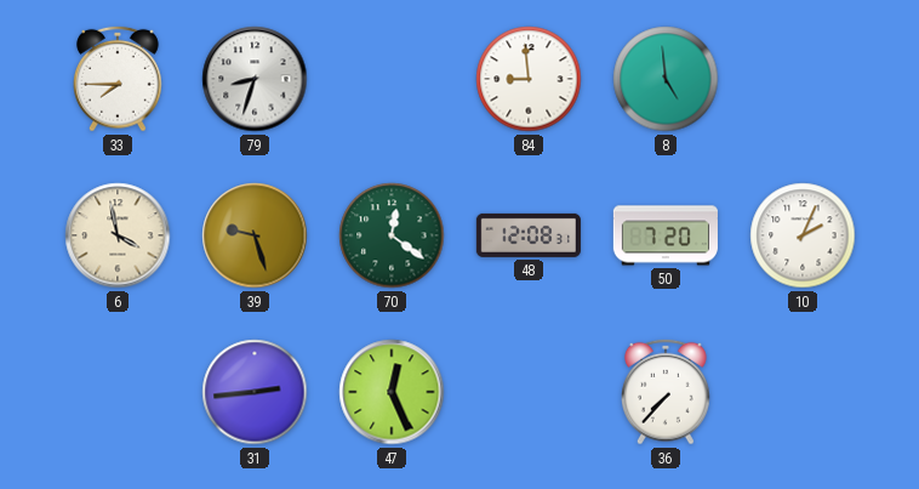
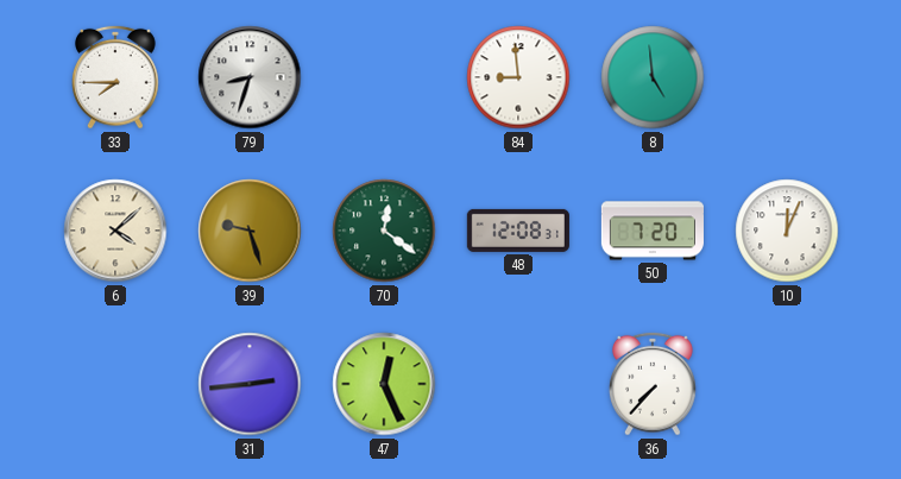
6: 3:58 -> 4:08
10: 2:04 -> 12:04
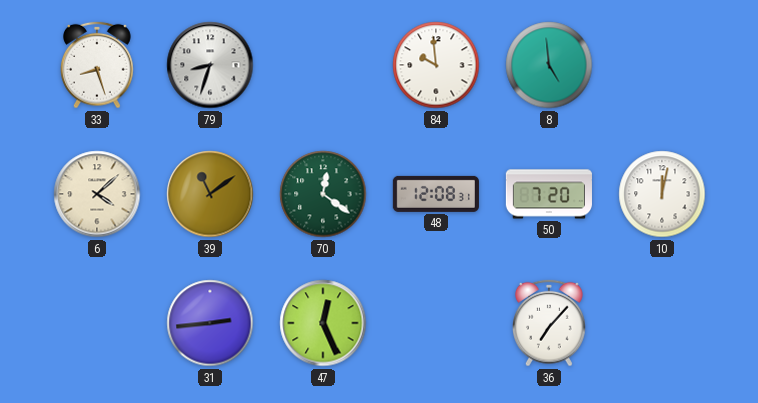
33: 7:45 -> 8:27
84: 8:59 -> 9:59
39: 9:27 -> 11:09
10: 12:04 -> 12:02
36: 7:37 -> 7:07
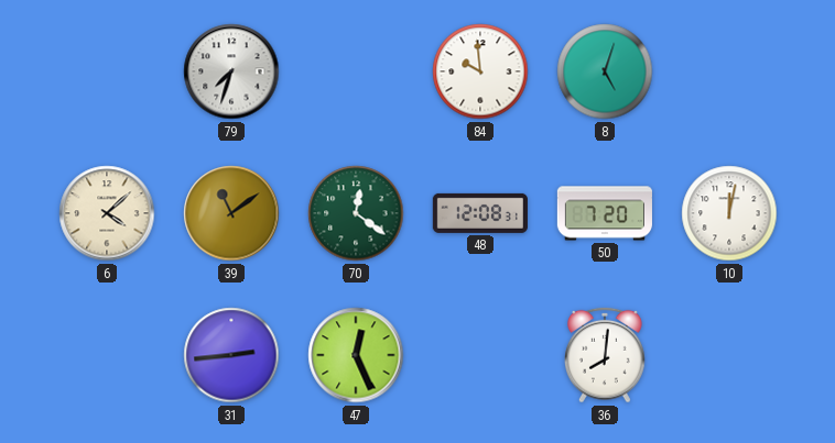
33: 8:27 -> none
79: 8:33 -> 7:33
8: 4:59 -> 5:03
36: 7:07 -> 8:01
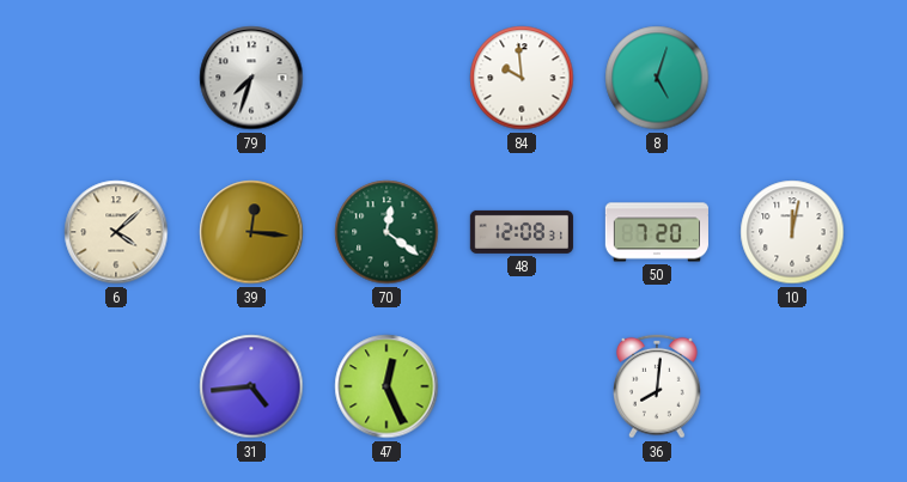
39: 11:09 -> 12:16
31: 2:44 -> 4:44
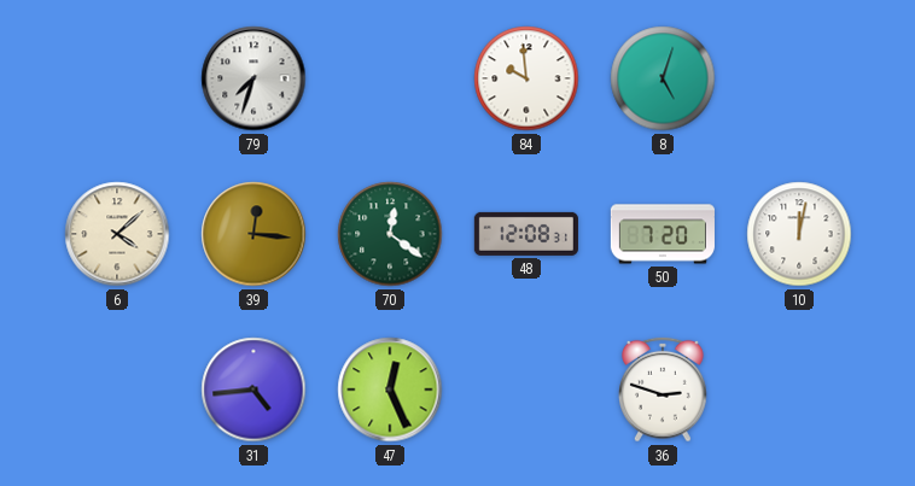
36: 8:01 -> 2:48
